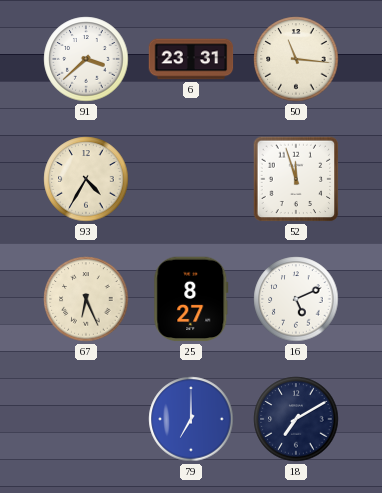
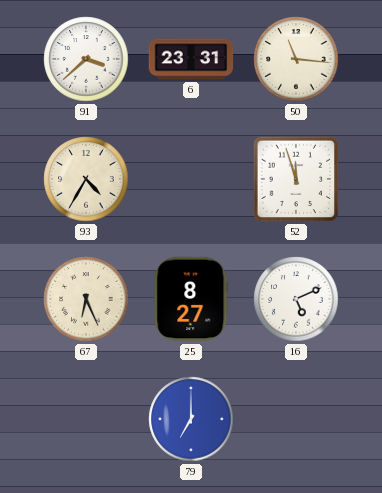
18: 7:10 -> none
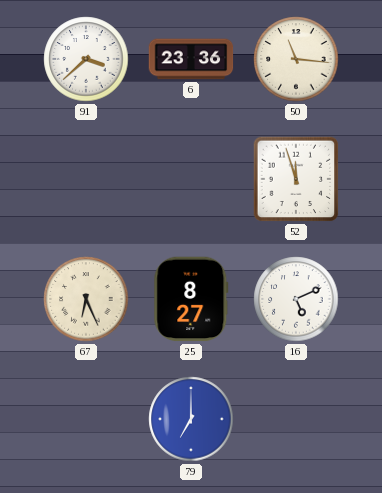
6: 23:31 -> 23:36
93: 4:35 -> none
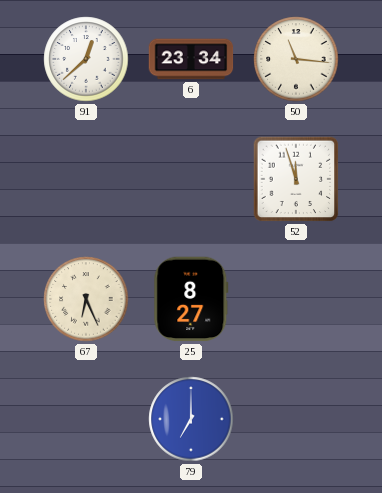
91: 3:38 -> 12:38
6: 23:36 -> 23:34
16: 5:11 -> none
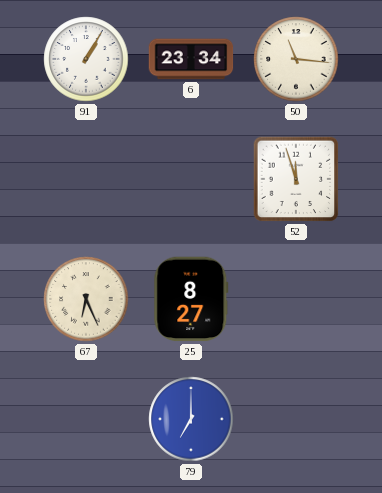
91: 12:38 -> 1:05
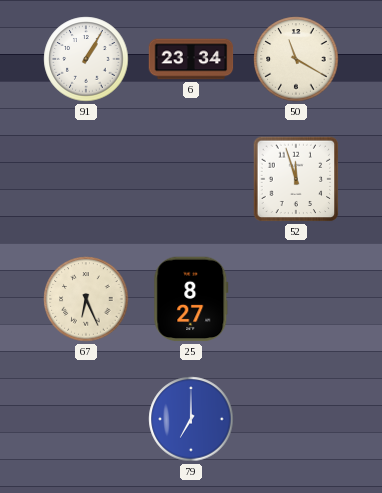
50: 11:16 -> 11:20
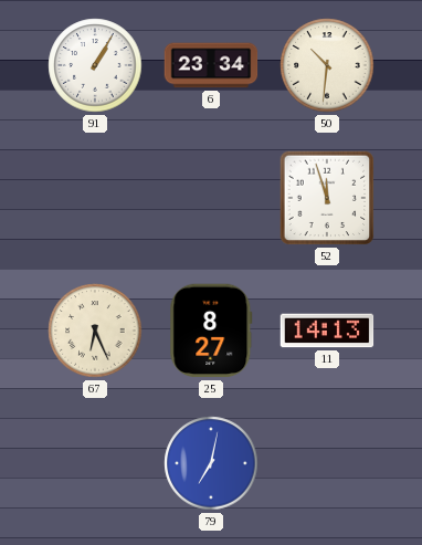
50: 11:20 -> 10:31
11: none -> 14:13
79: 7:00 -> 7:02
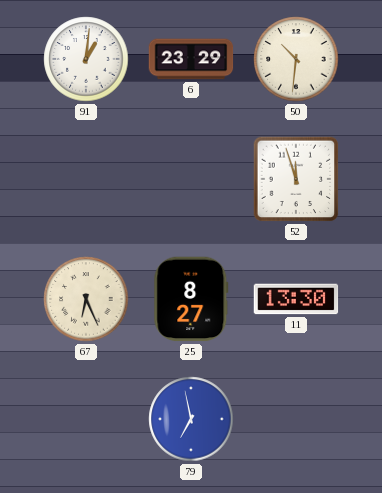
91: 1:05 -> 1:01
6: 23:34 -> 23:29
11: 14:13 -> 13:30
79: 7:02 -> 6:58
